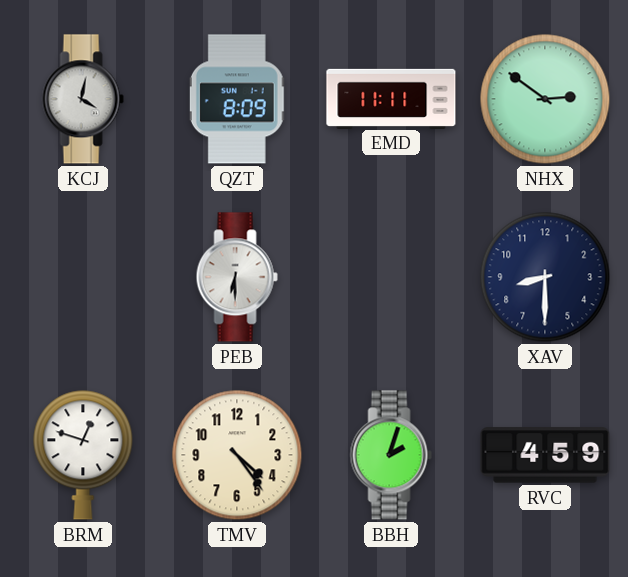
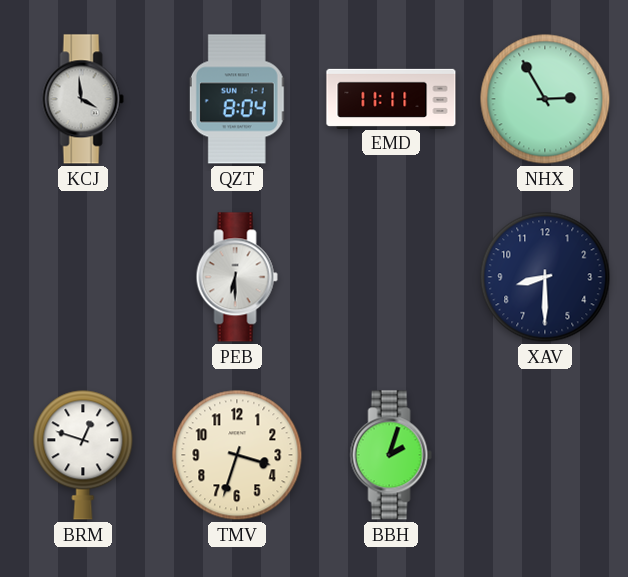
KCJ: 4:02 -> 3:59
QZT: 8:09 -> 8:04
NHX: 2:51 -> 2:55
TMV: 4:24 -> 3:33
RVC: 4:59 -> none
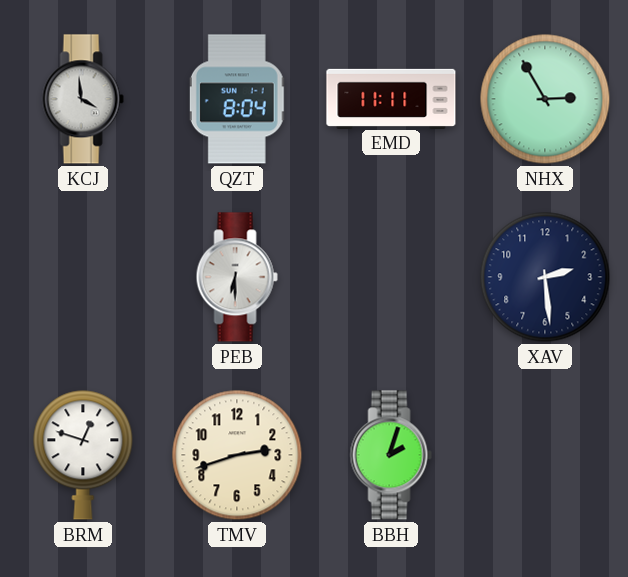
XAV: 8:30 -> 2:29
TMV: 3:33 -> 2:42
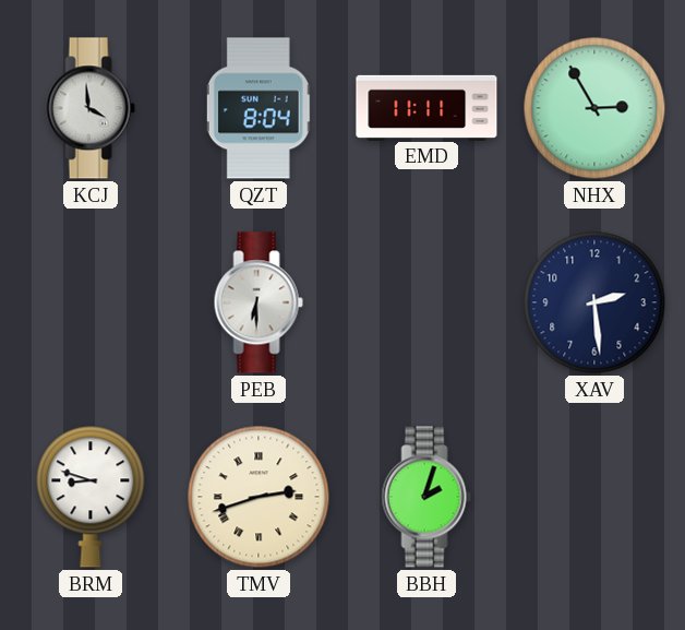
BRM: 12:48 -> 8:48
TMV numerals: Arabic -> Roman
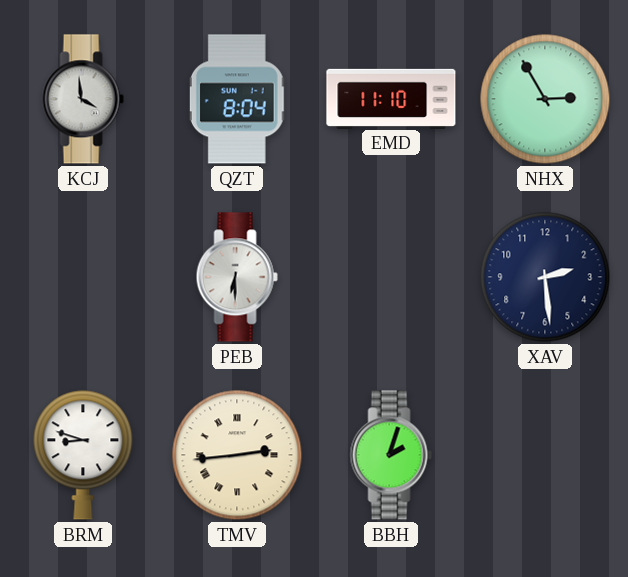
EMD: 11:11 -> 11:10
TMV: 2:42 -> 2:44
